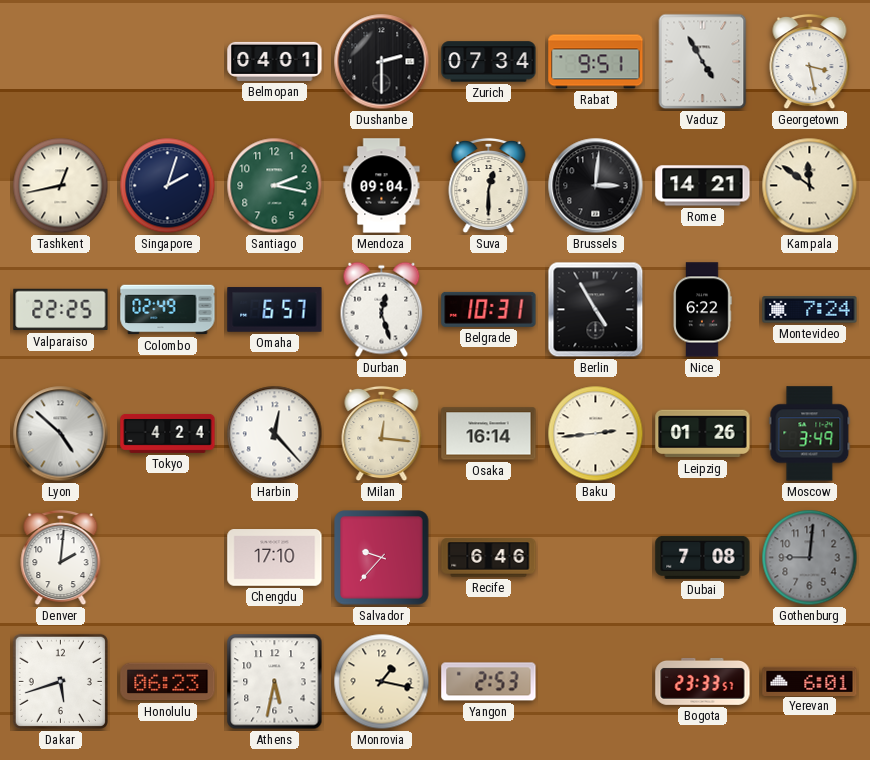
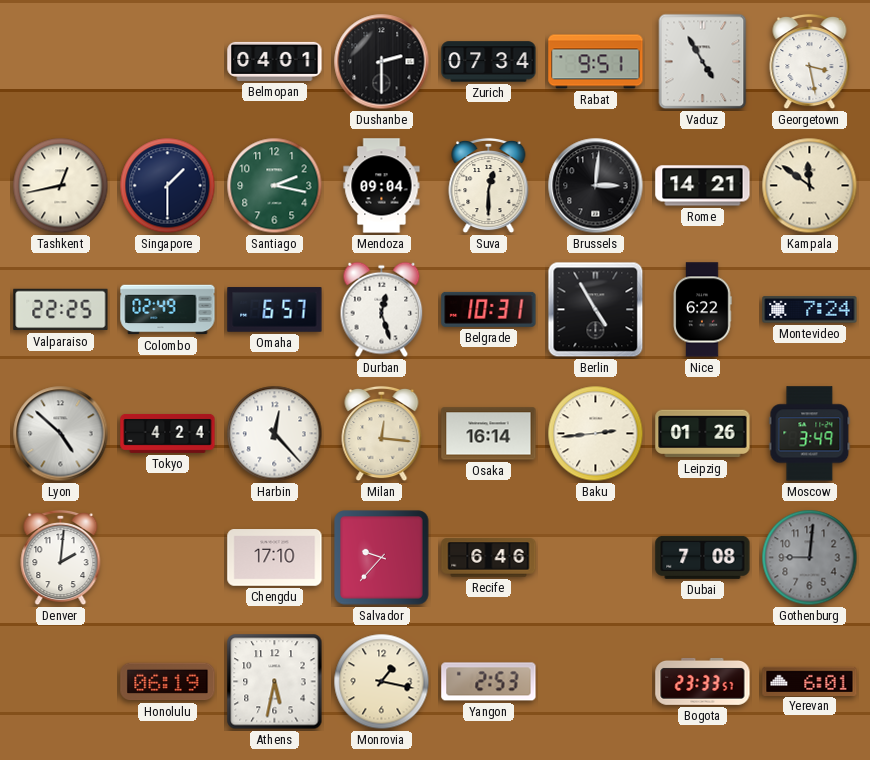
Singapore: 2:03 -> 1:30
Dakar: 5:42 -> none
Honolulu: 06:23 -> 06:19
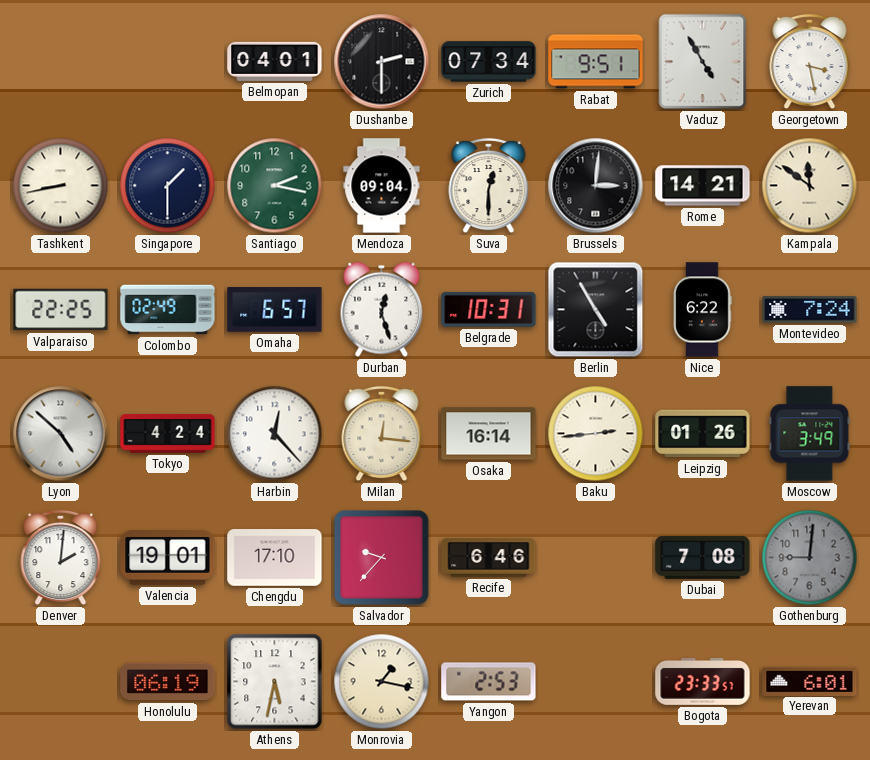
Tashkent: 12:43 -> 8:43
Valencia: none -> 19:01
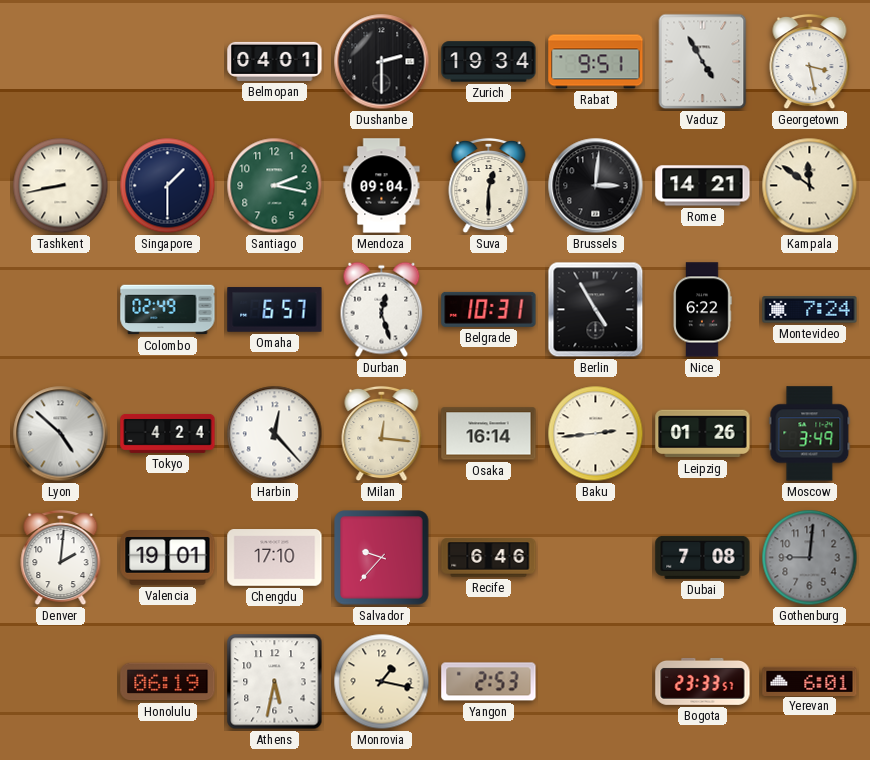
Zurich: 07:34 -> 19:34
Valparaiso: 22:25 -> none
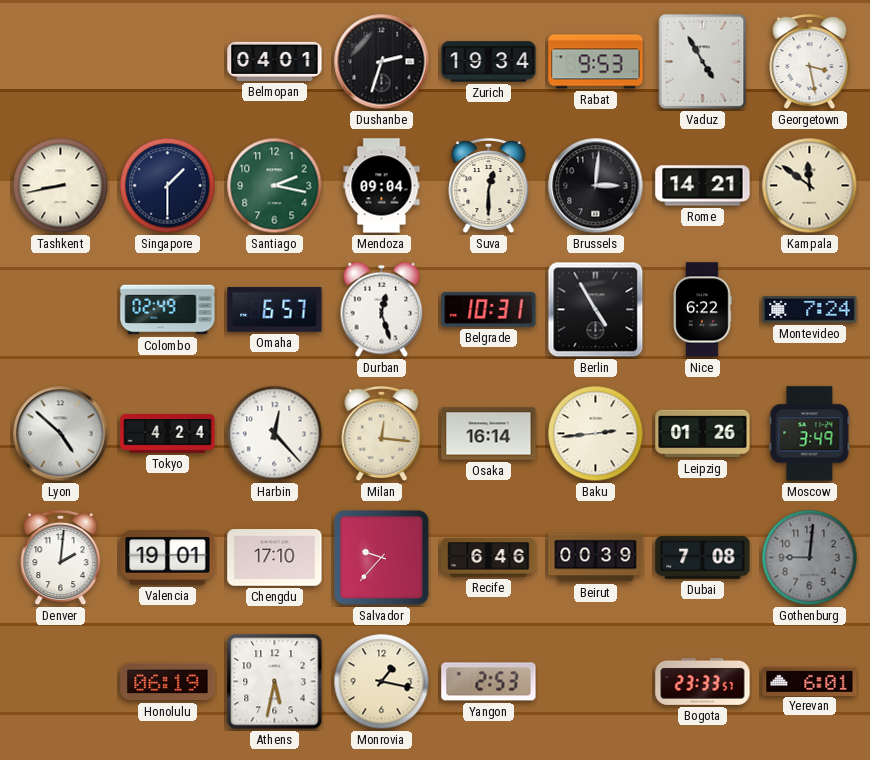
Dushanbe: 2:30 -> 2:33
Rabat: 9:51 -> 9:53
Beirut: none -> 00:39
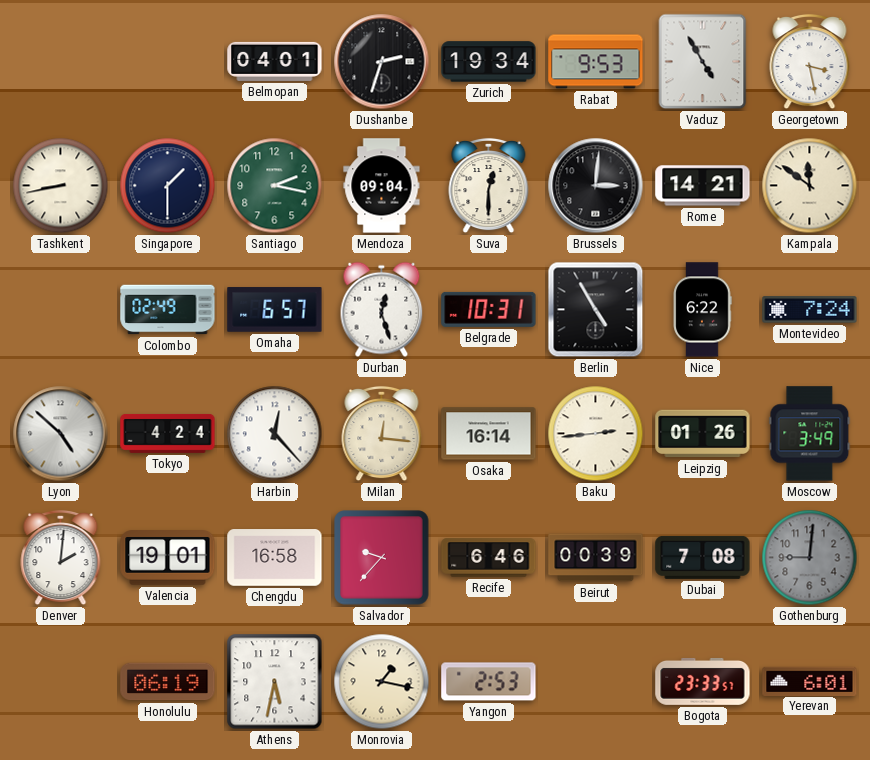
Chengdu: 17:10 -> 16:58
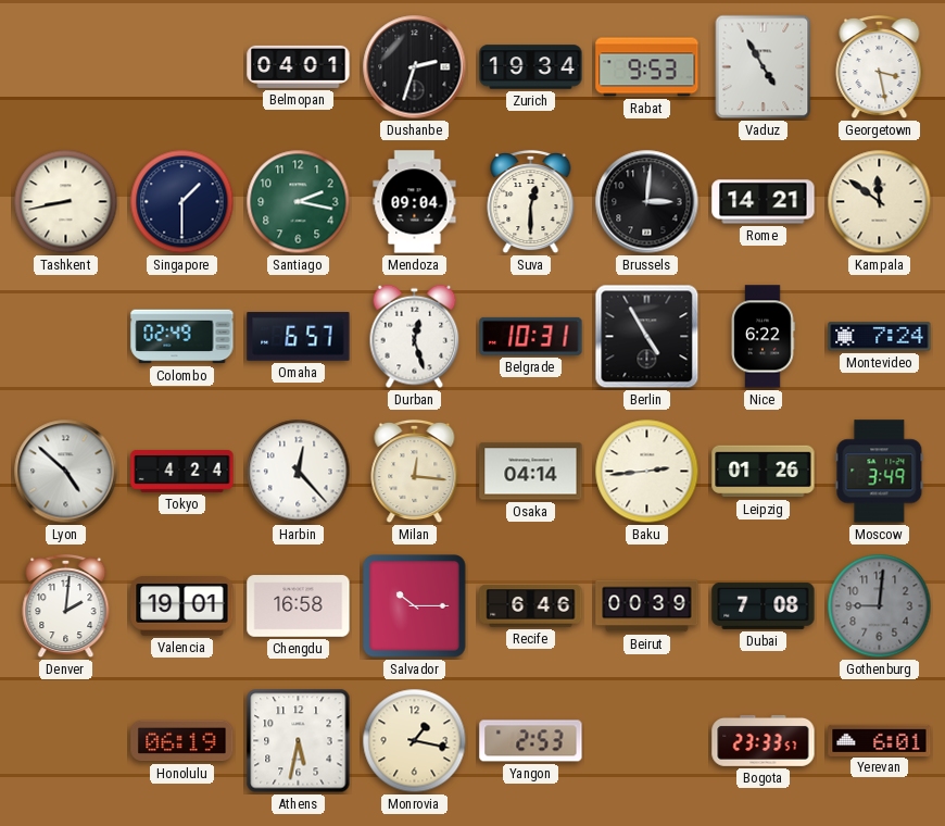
Osaka: 16:14 -> 04:14
Salvador: 9:37 -> 10:15
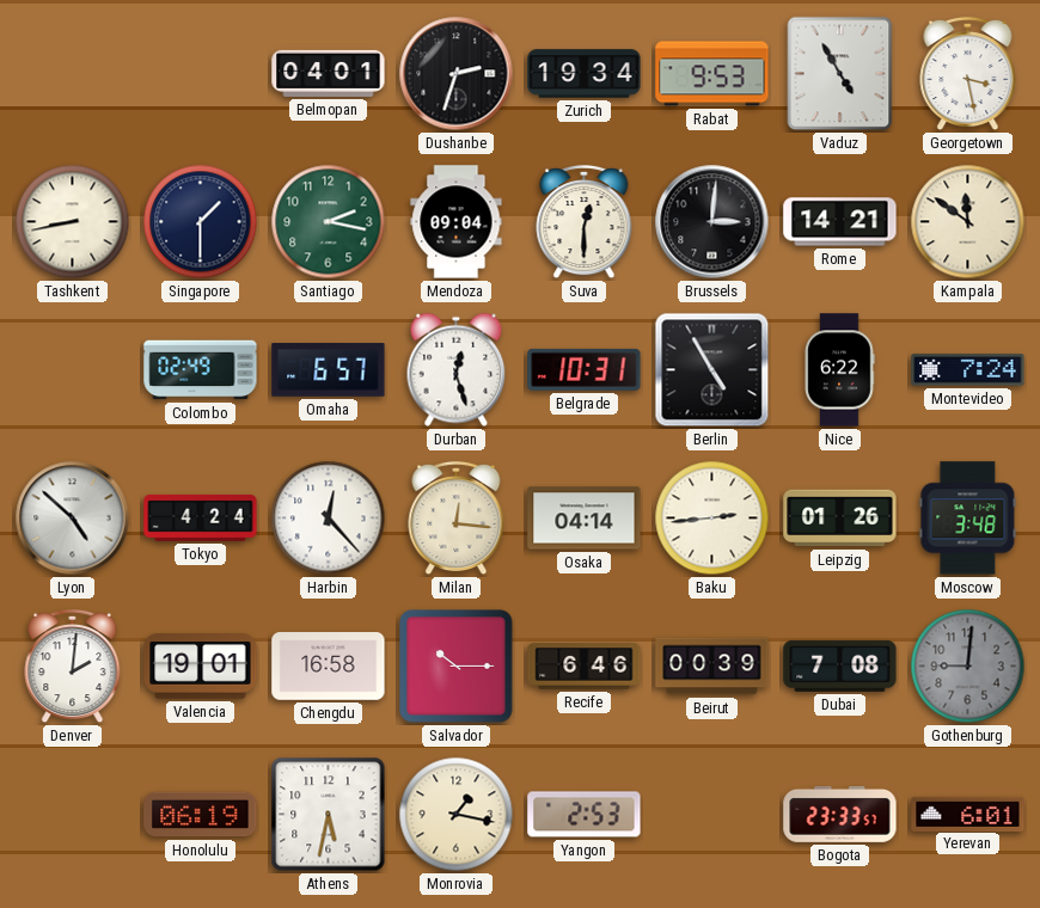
Moscow: 3:49 -> 3:48
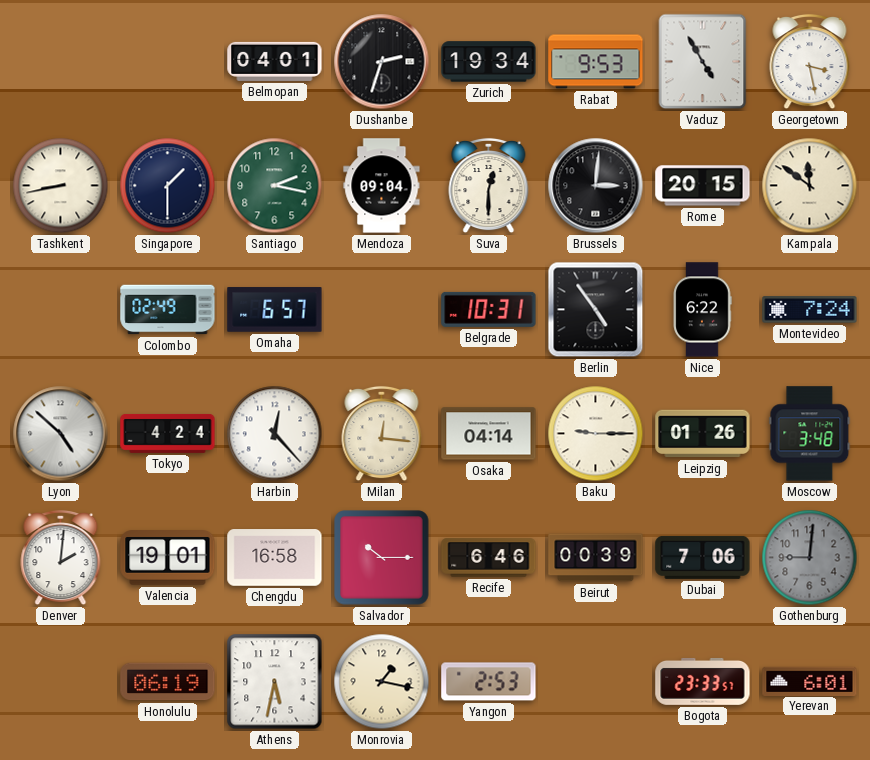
Rome: 14:21 -> 20:15
Durban: 12:27 -> none
Berlin: 4:55 -> 4:54
Baku: 2:44 -> 9:15
Dubai: 7:08 -> 7:06
